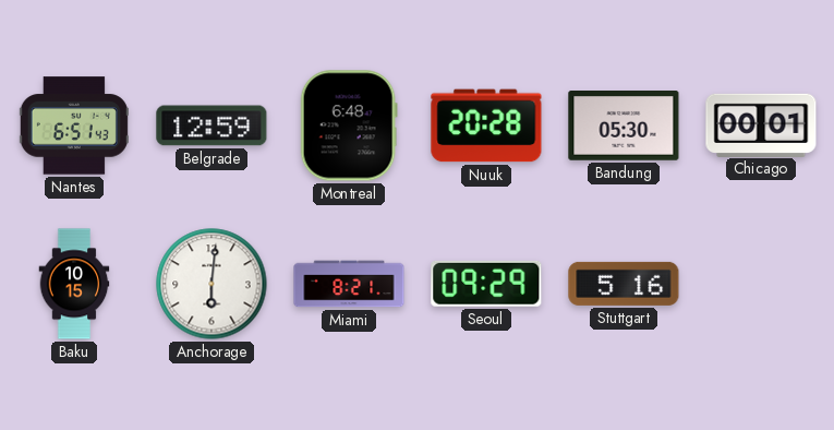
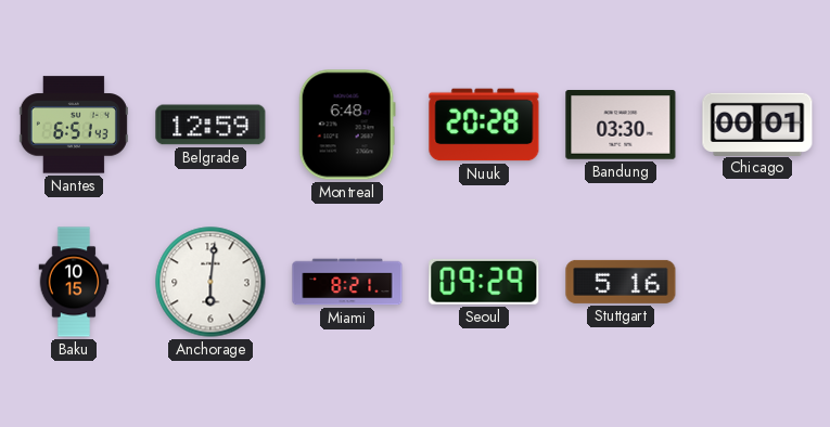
Bandung: 05:30 -> 03:30
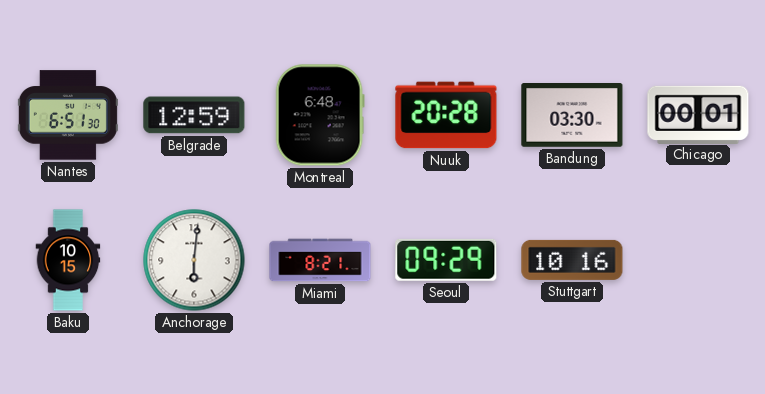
Nantes: 6:51:43 -> 6:51:30
Stuttgart: 5:16 -> 10:16
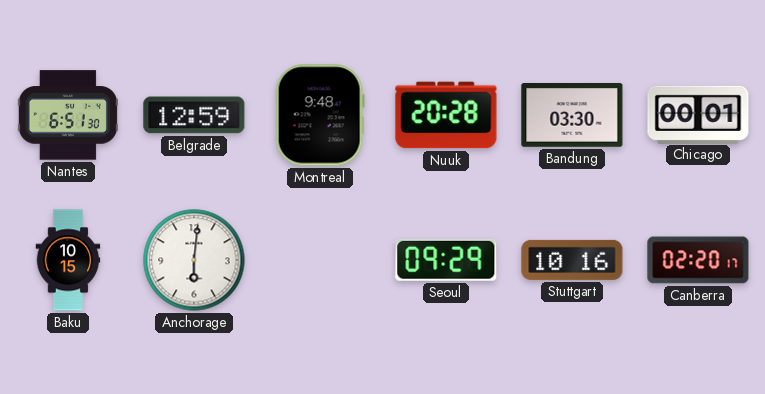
Montreal: 6:48 -> 9:48
Miami: 8:21 -> none
Canberra: none -> 02:20
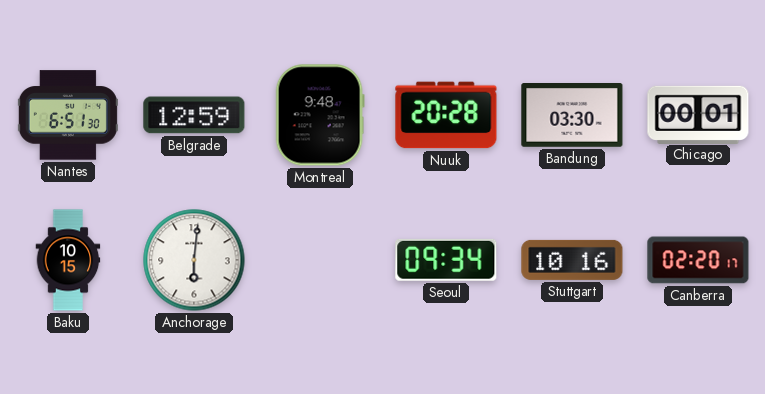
Seoul: 09:29 -> 09:34
